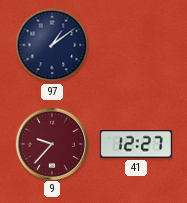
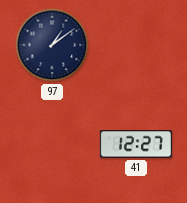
9: 9:37 -> none
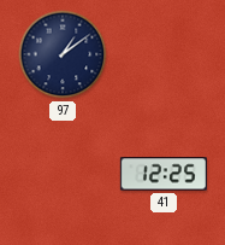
41: 12:27 -> 12:25
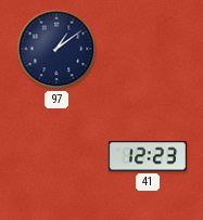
41: 12:25 -> 12:23
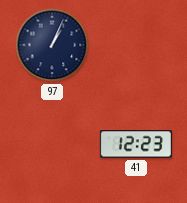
97: 1:09 -> 1:04
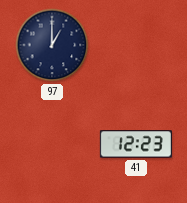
97: 1:04 -> 1:00
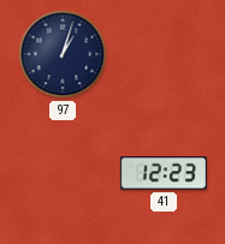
97: 1:00 -> 1:03
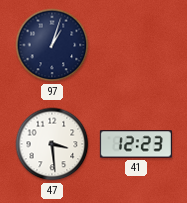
47: none -> 3:29
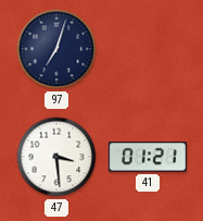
97: 1:03 -> 7:03
41: 12:23 -> 01:21
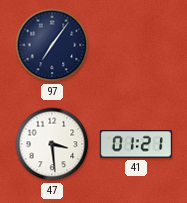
97: 7:03 -> 7:06
